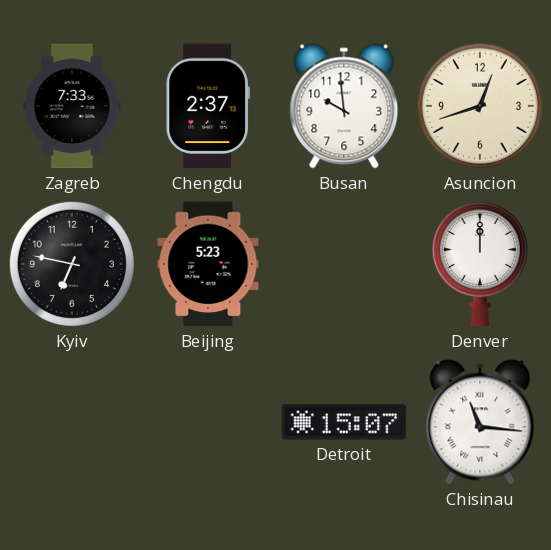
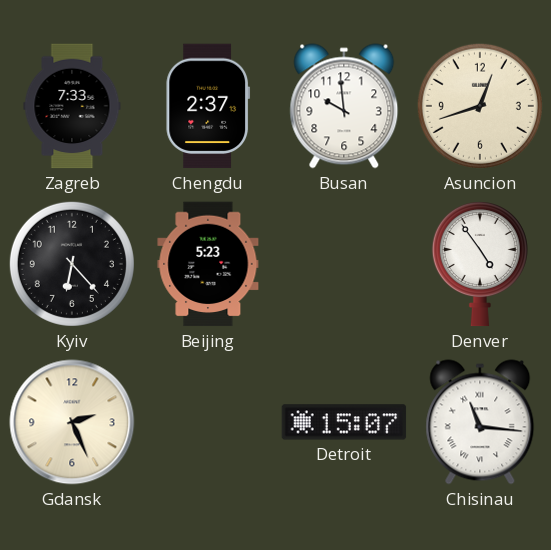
Kyiv: 6:47 -> 6:23
Denver: 12:00 -> 4:54
Gdansk: none -> 2:26
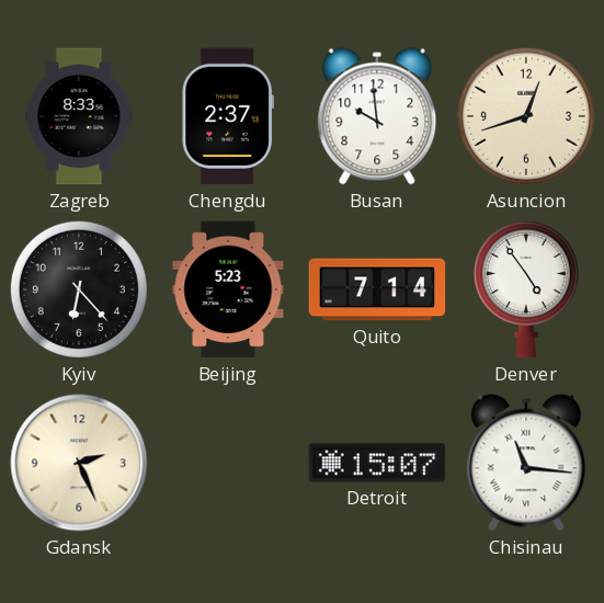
Zagreb: 7:33 -> 8:33
Quito: none -> 7:14
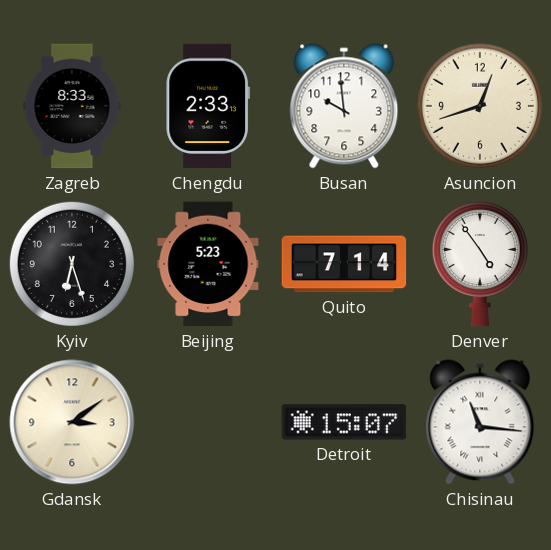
Chengdu: 2:37 -> 2:33
Kyiv: 6:23 -> 6:27
Gdansk: 2:26 -> 3:09
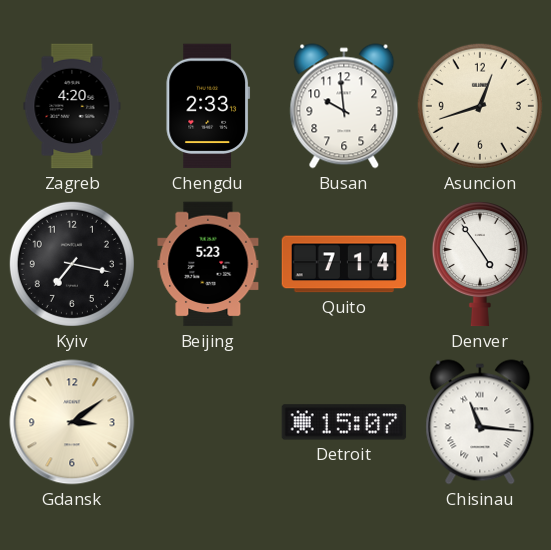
Zagreb: 8:33 -> 4:20
Kyiv: 6:27 -> 7:17
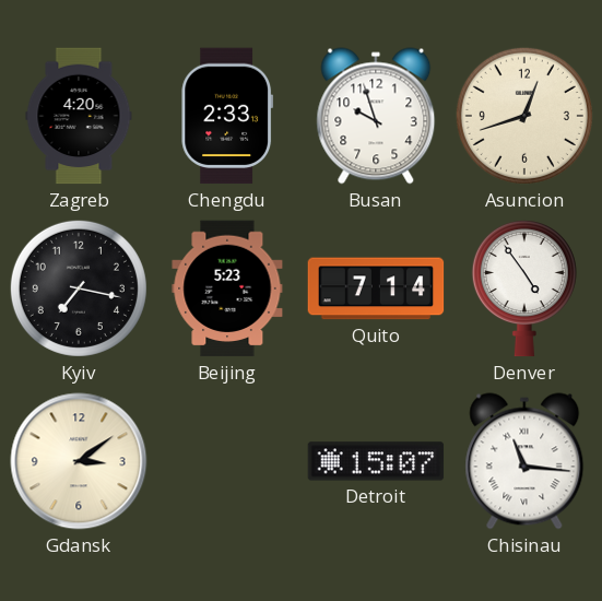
Busan: 9:59 -> 9:57
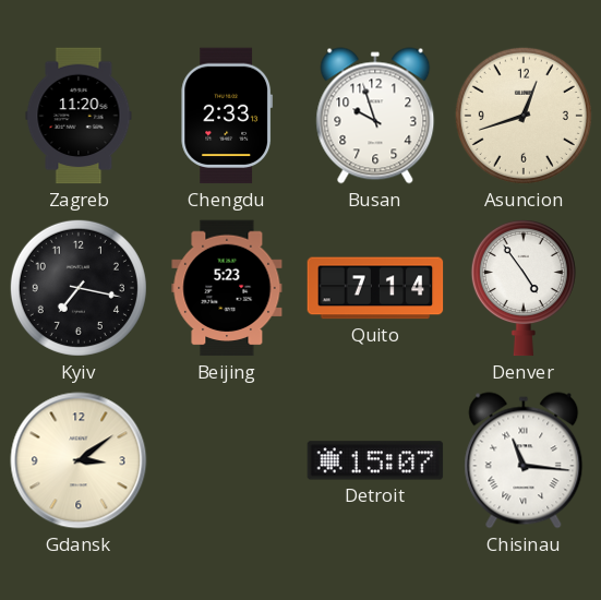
Zagreb: 4:20 -> 11:20
